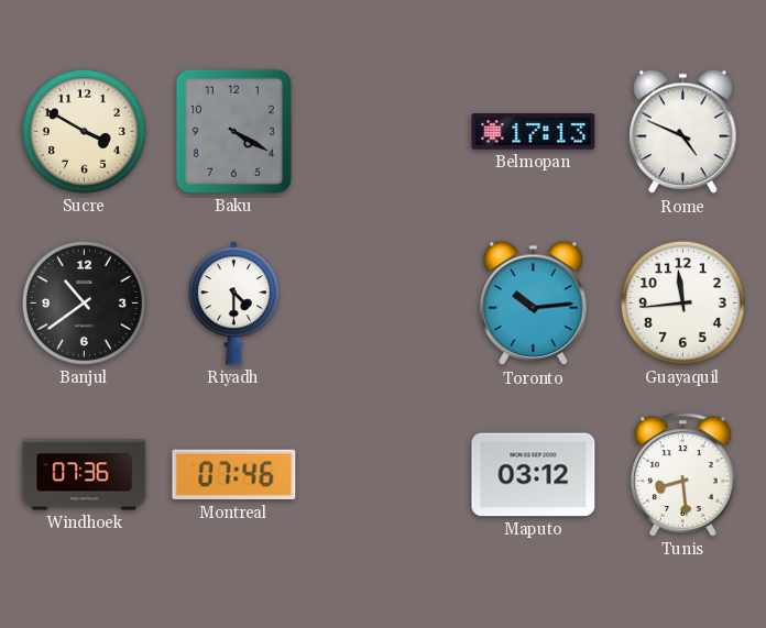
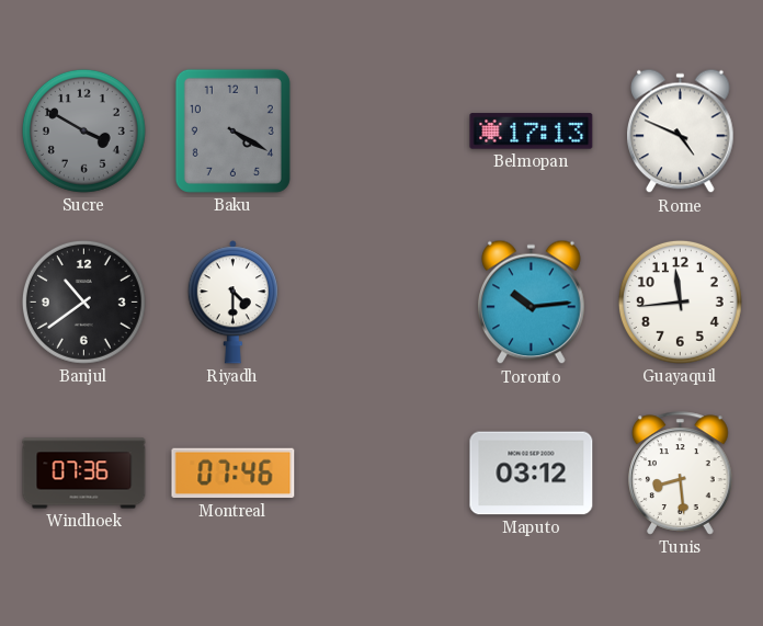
Sucre dial: cream -> grey
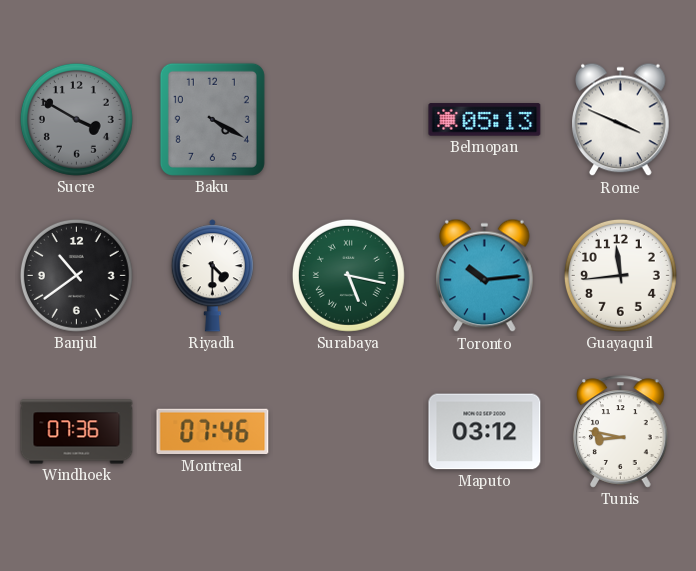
Belmopan: 17:13 -> 05:13
Rome: 4:49 -> 3:49
Surabaya: none -> 5:17
Tunis: 8:29 -> 8:47
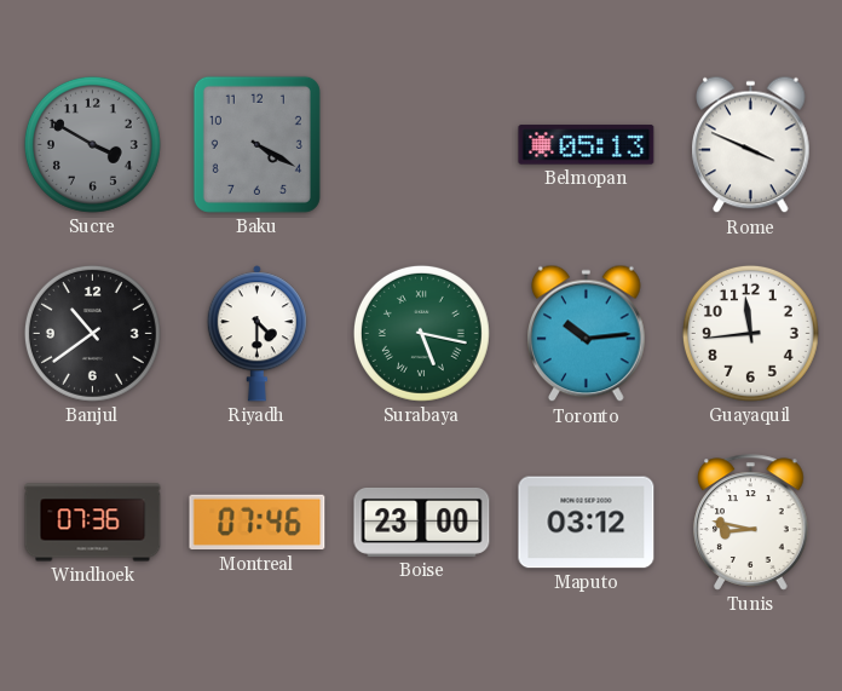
Boise: none -> 23:00
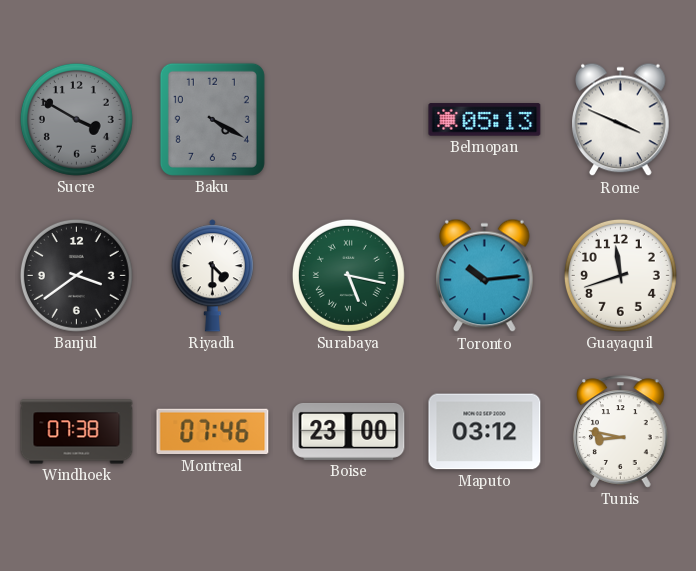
Banjul: 10:39 -> 3:39
Guayaquil: 11:44 -> 11:42
Windhoek: 07:36 -> 07:38
